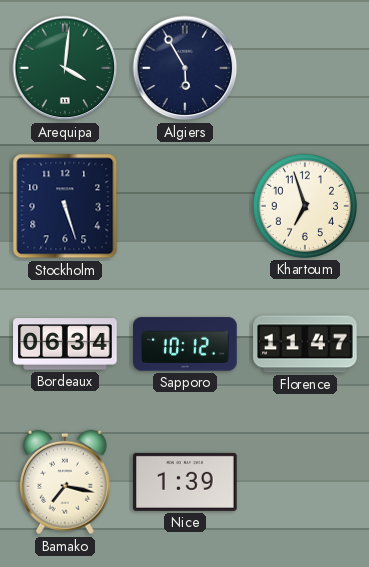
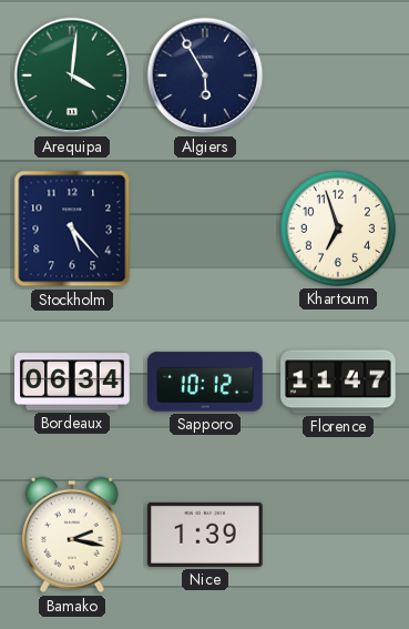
Stockholm: 5:27 -> 5:23
Bamako: 7:17 -> 2:17
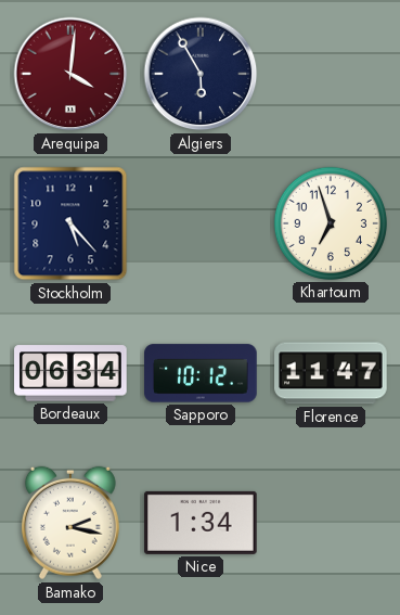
Arequipa dial: green -> burgundy
Nice: 1:39 -> 1:34
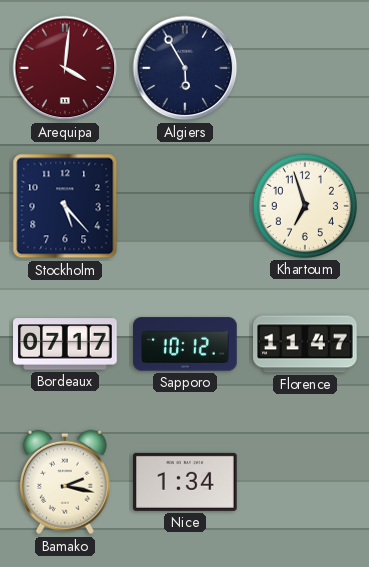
Bordeaux: 06:34 -> 07:17
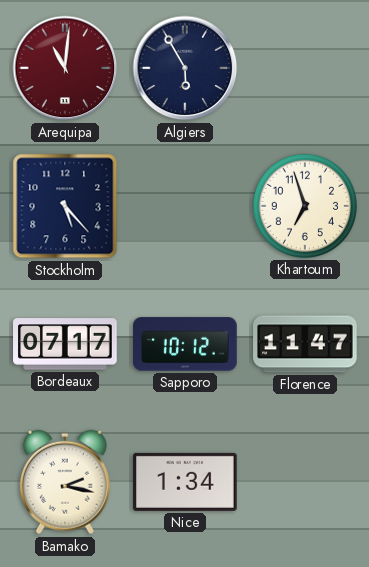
Arequipa: 4:01 -> 11:01
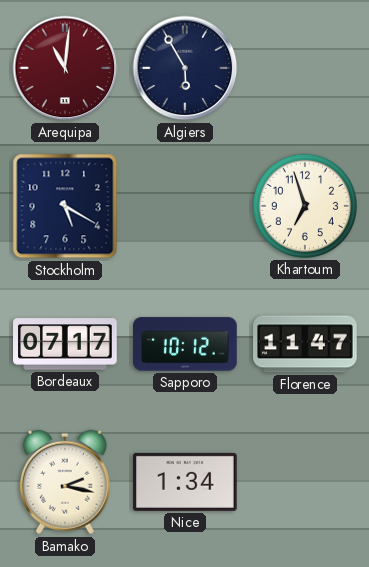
Stockholm: 5:23 -> 5:20
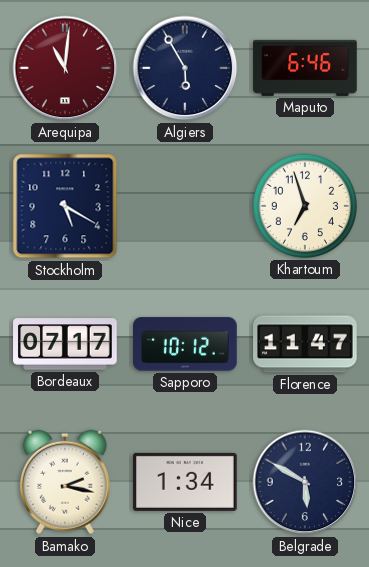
Maputo: none -> 6:46
Belgrade: none -> 5:50
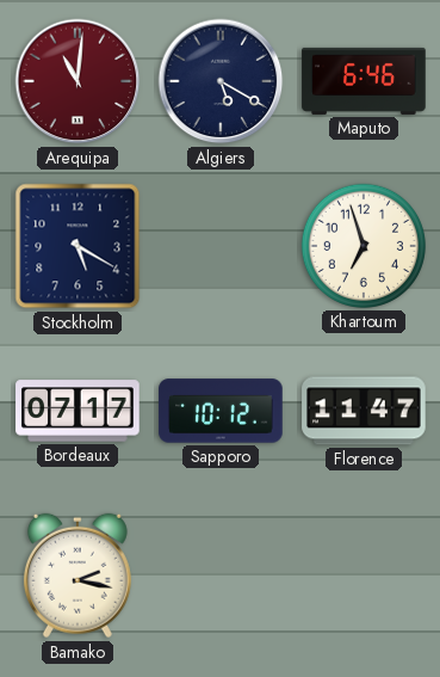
Algiers: 5:55 -> 5:20
Nice: 1:34 -> none
Belgrade: 5:50 -> none
